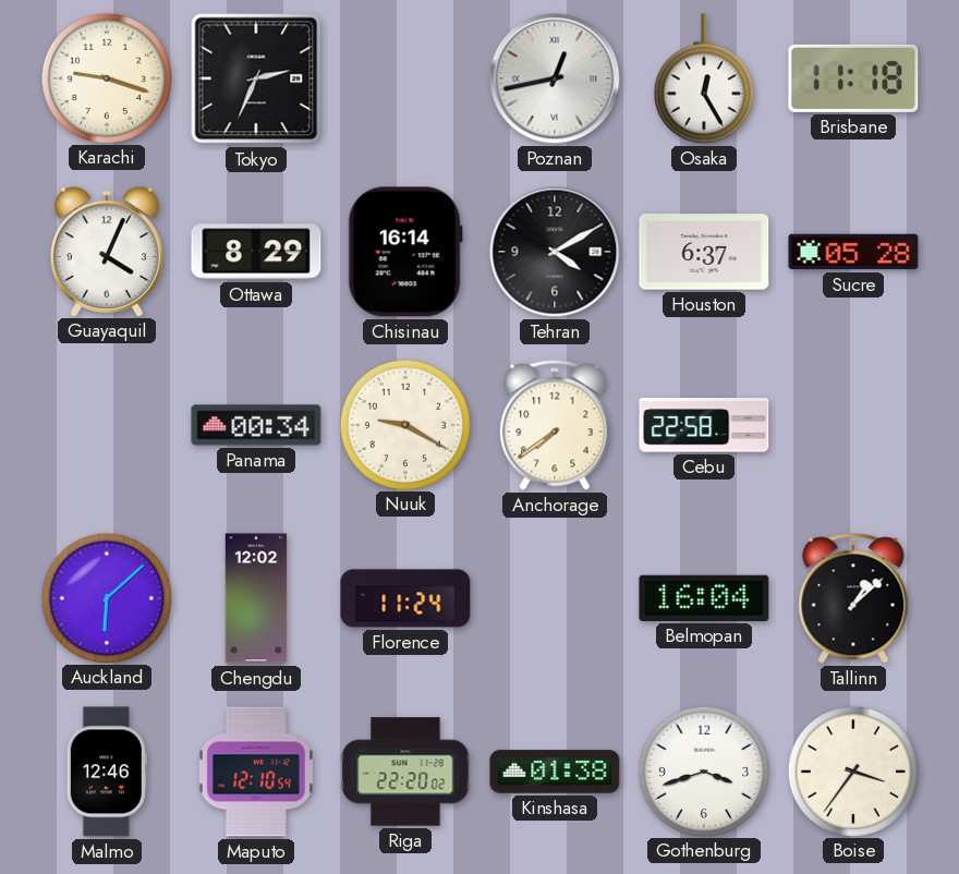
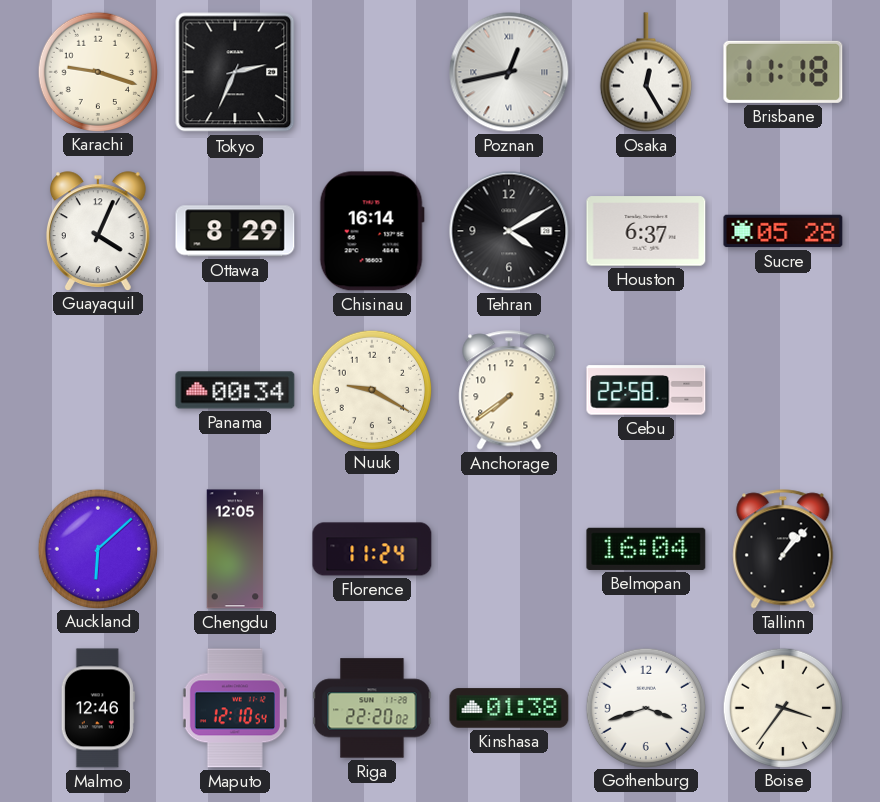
Chengdu: 12:02 -> 12:05
Tallinn: 1:08 -> 1:07
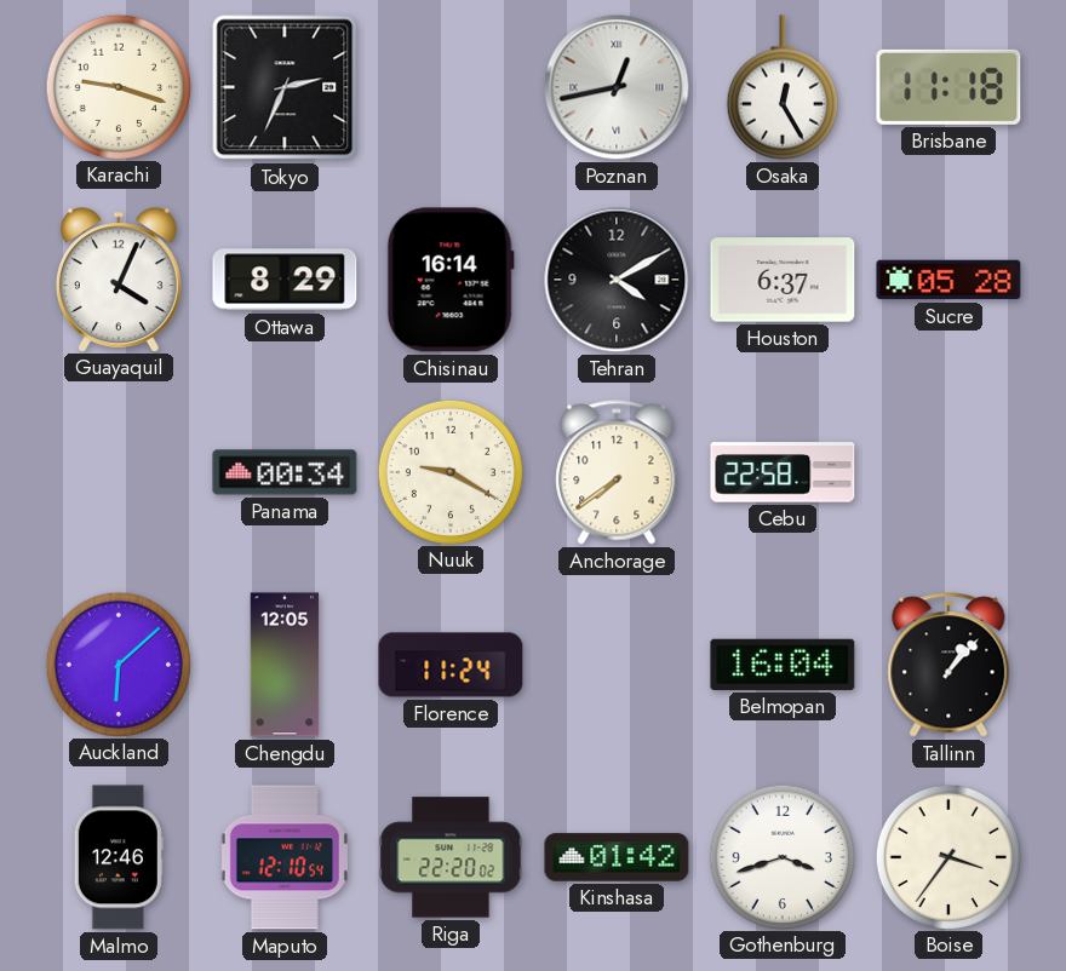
Kinshasa: 01:38 -> 01:42
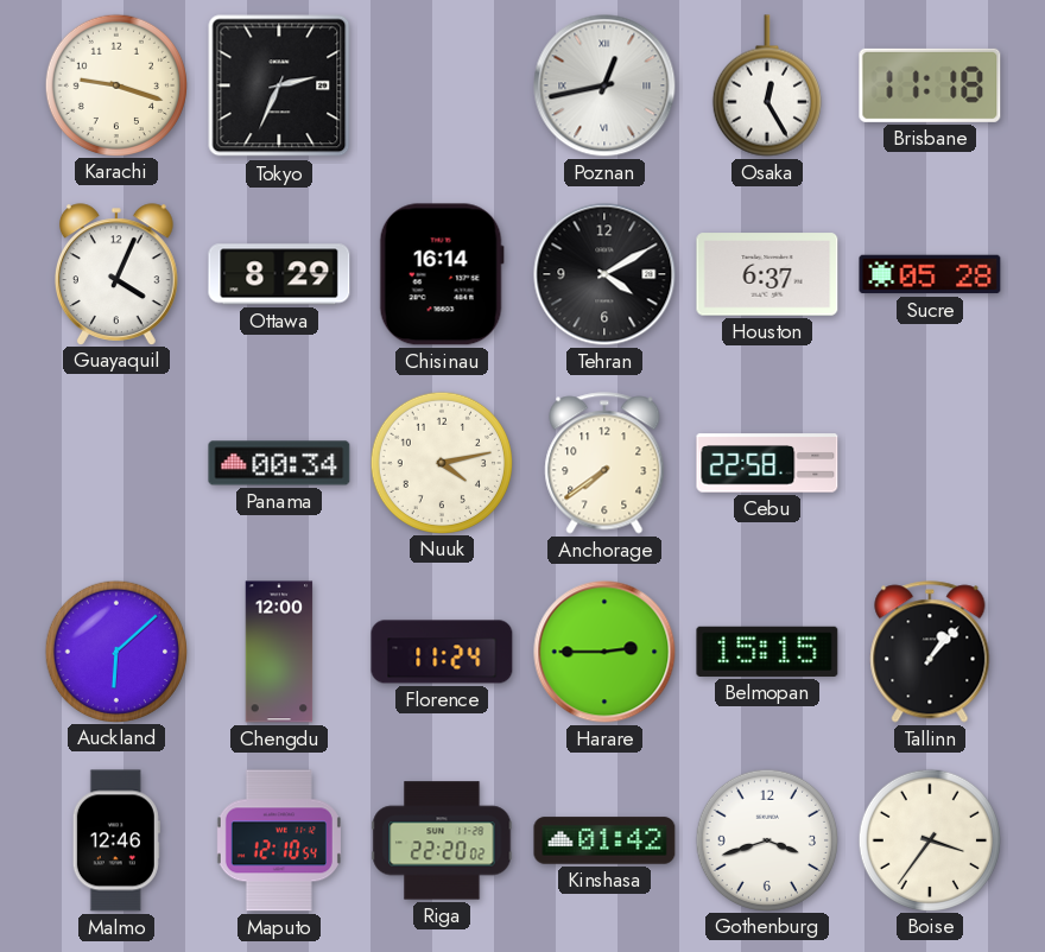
Nuuk: 9:20 -> 4:13
Chengdu: 12:05 -> 12:00
Harare: none -> 2:45
Belmopan: 16:04 -> 15:15
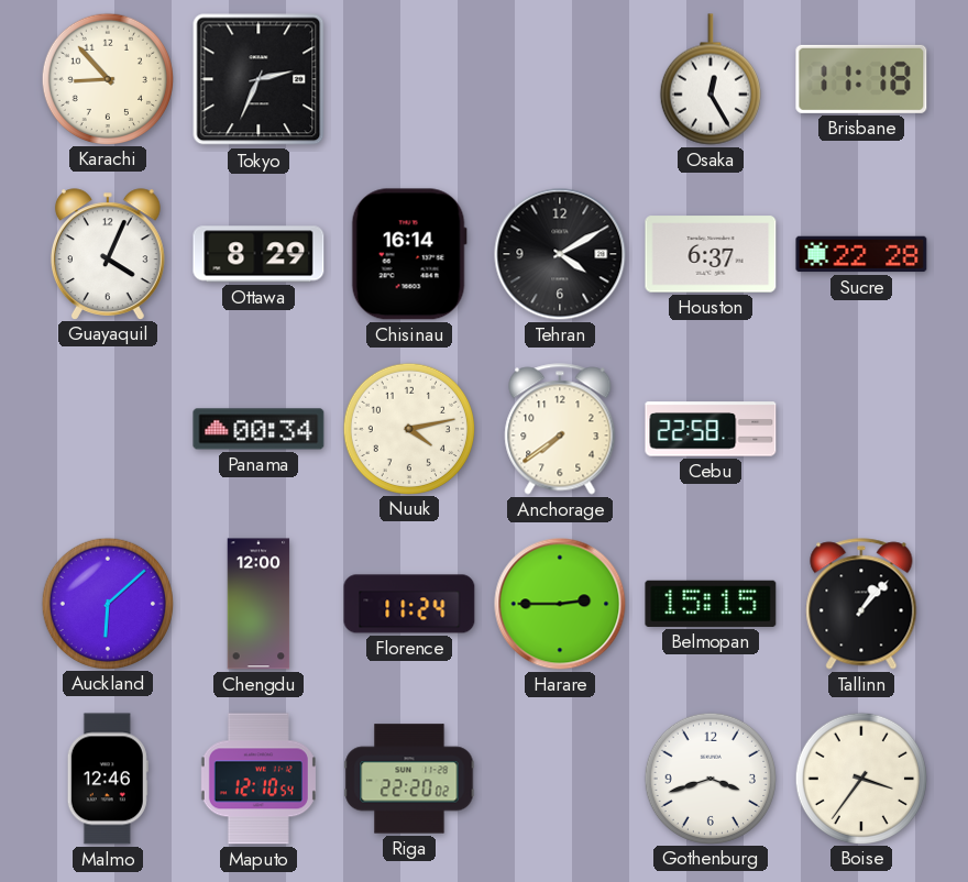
Karachi: 9:18 -> 8:53
Poznan: 12:43 -> none
Sucre: 05:28 -> 22:28
Kinshasa: 01:42 -> none
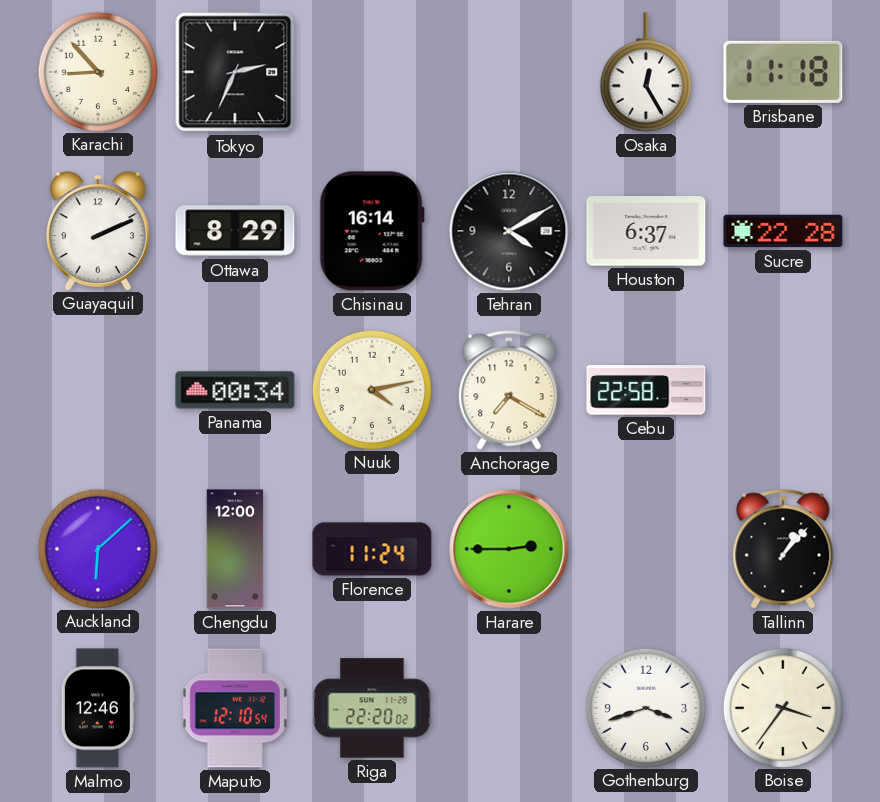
Guayaquil: 4:04 -> 2:11
Anchorage: 7:39 -> 7:20
Belmopan: 15:15 -> none
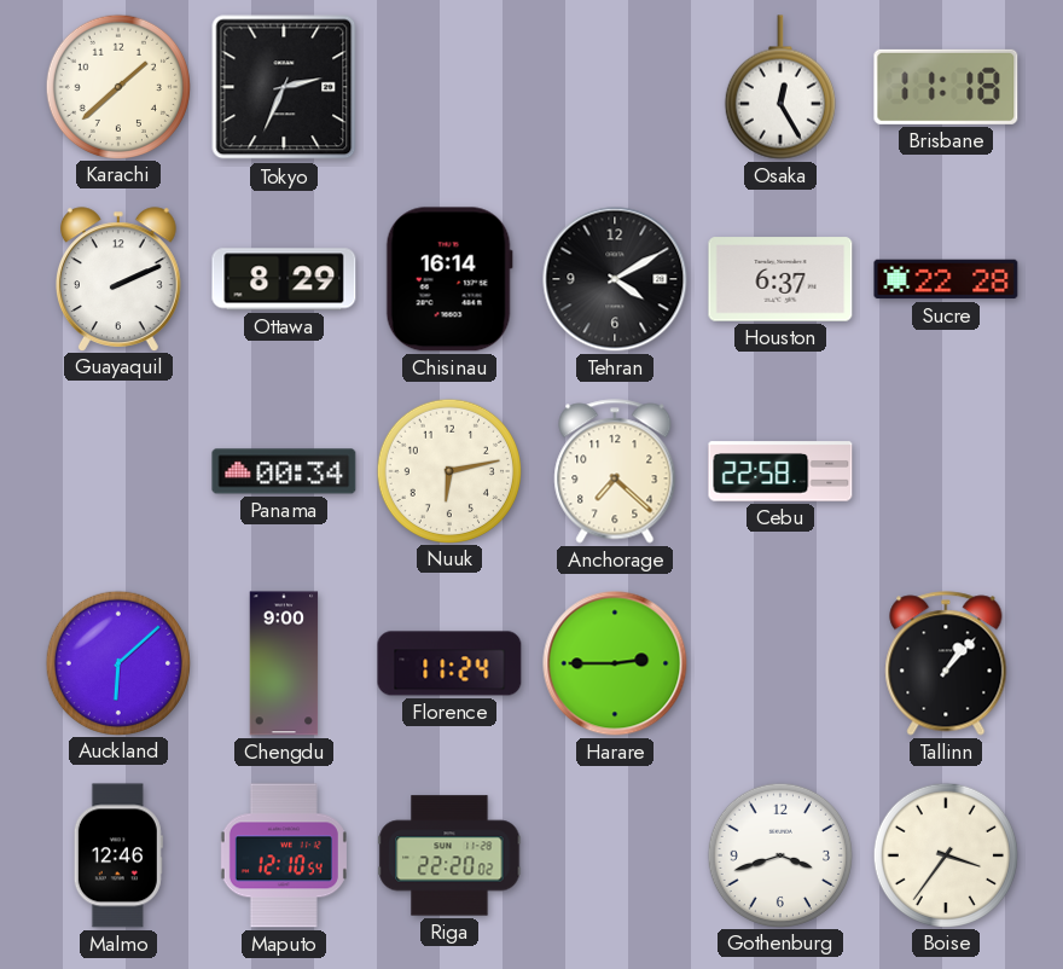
Karachi: 8:53 -> 1:38
Nuuk: 4:13 -> 6:13
Anchorage: 7:20 -> 7:22
Chengdu: 12:00 -> 9:00
